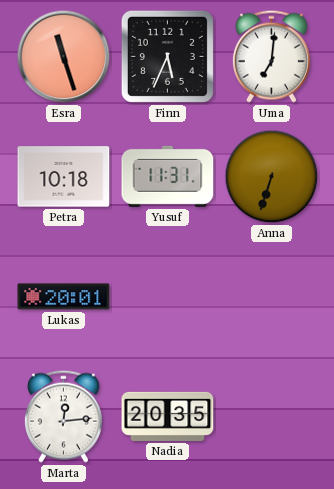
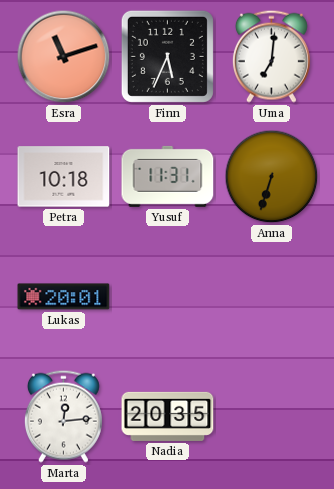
Esra: 11:27 -> 11:12
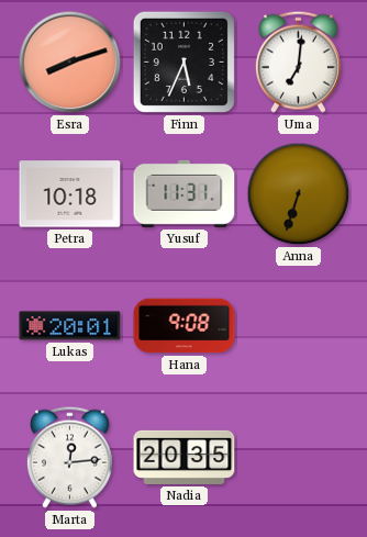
Esra: 11:12 -> 8:12
Hana: none -> 9:08
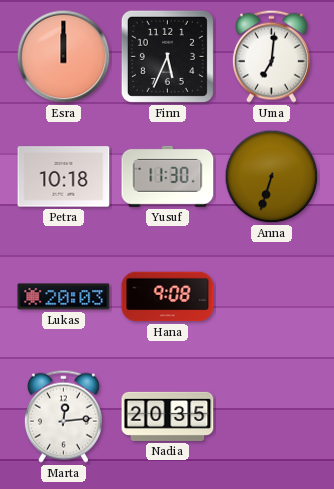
Esra: 8:12 -> 12:00
Yusuf: 11:31 -> 11:30
Lukas: 20:01 -> 20:03
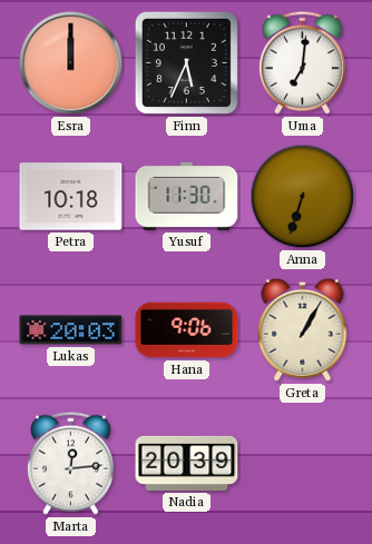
Hana: 9:08 -> 9:06
Greta: none -> 1:05
Nadia: 20:35 -> 20:39
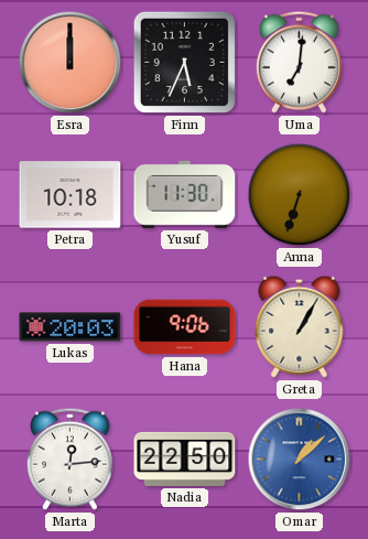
Nadia: 20:39 -> 22:50
Omar: none -> 1:08
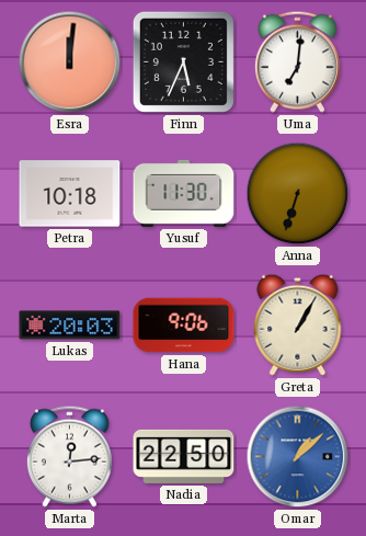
Esra: 12:00 -> 12:01
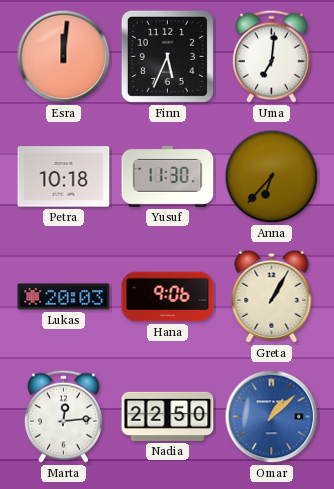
Anna: 6:33 -> 6:37
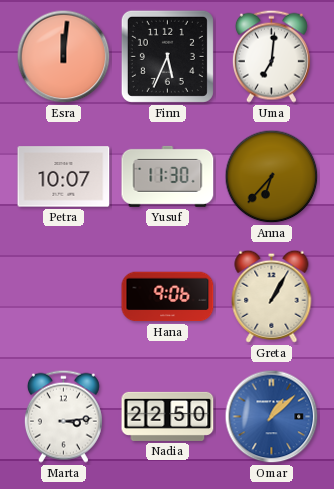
Petra: 10:18 -> 10:07
Lukas: 20:03 -> none
Marta: 12:14 -> 3:14
